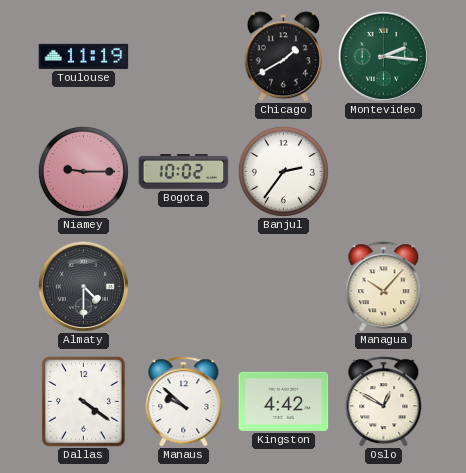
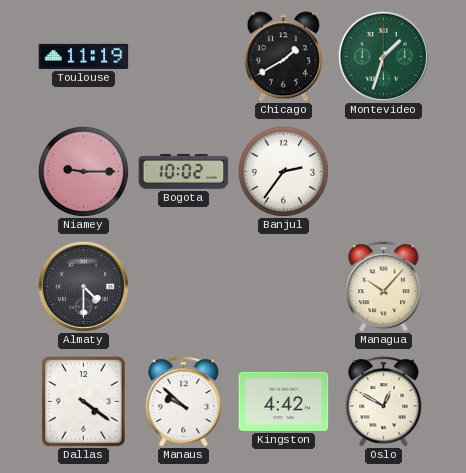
Montevideo: 2:16 -> 1:33
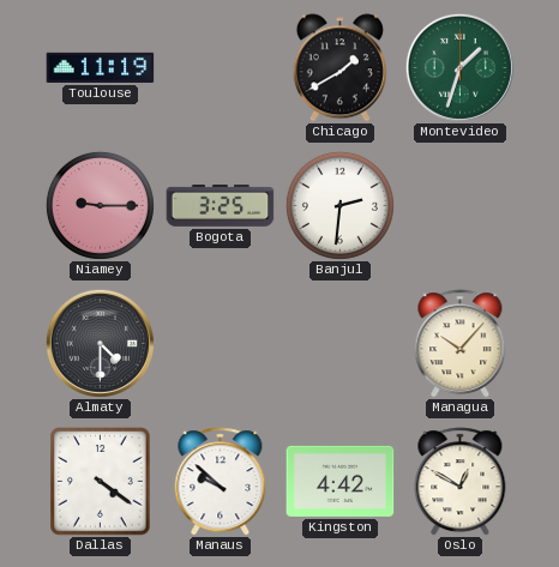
Bogota: 10:02 -> 3:25
Banjul: 2:36 -> 2:31
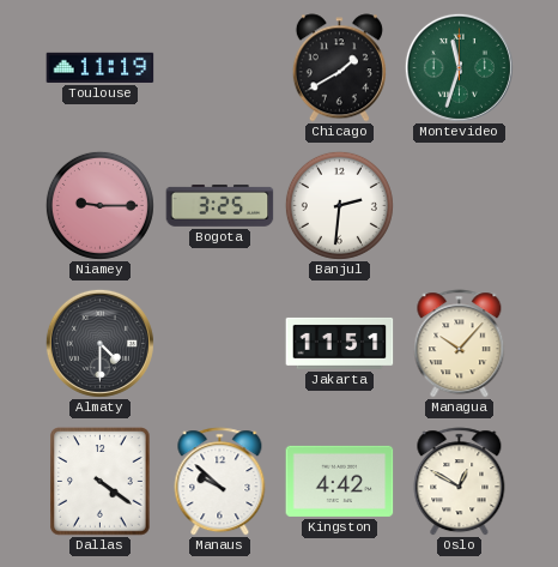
Montevideo: 1:33 -> 11:33
Jakarta: none -> 11:51
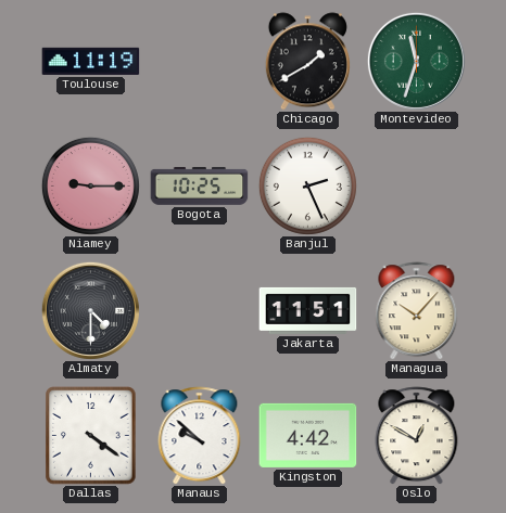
Bogota: 3:25 -> 10:25
Banjul: 2:31 -> 2:26
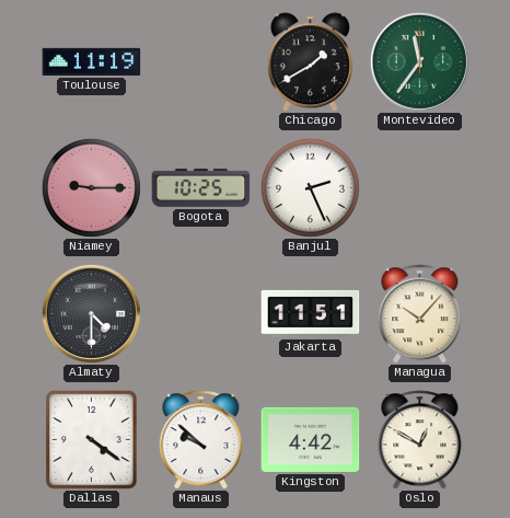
Montevideo: 11:33 -> 11:36
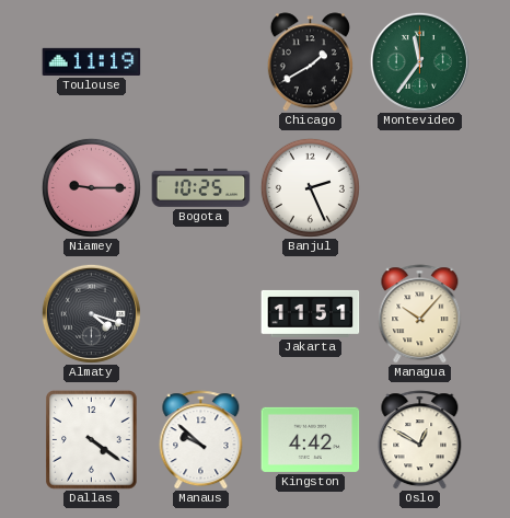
Almaty: 4:30 -> 4:18
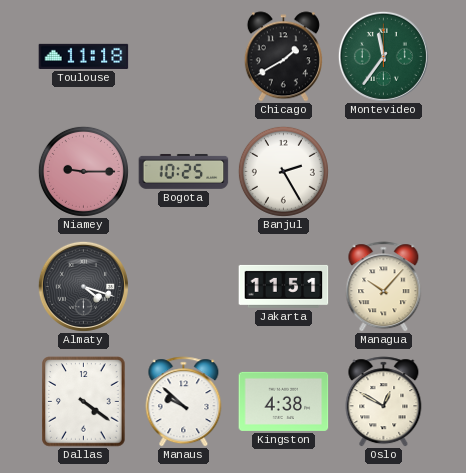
Toulouse: 11:19 -> 11:18
Banjul: 2:26 -> 2:25
Kingston: 4:42 -> 4:38
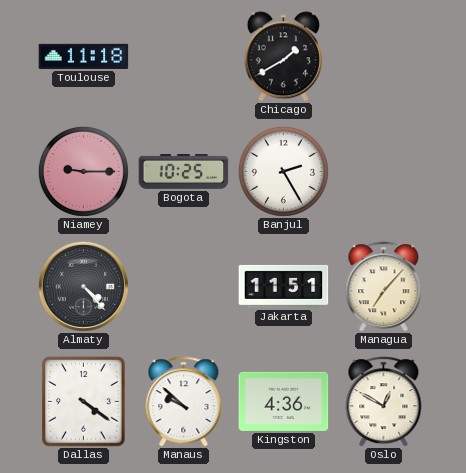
Montevideo: 11:36 -> none
Almaty: 4:18 -> 4:23
Managua: 10:07 -> 7:07
Kingston: 4:38 -> 4:36
